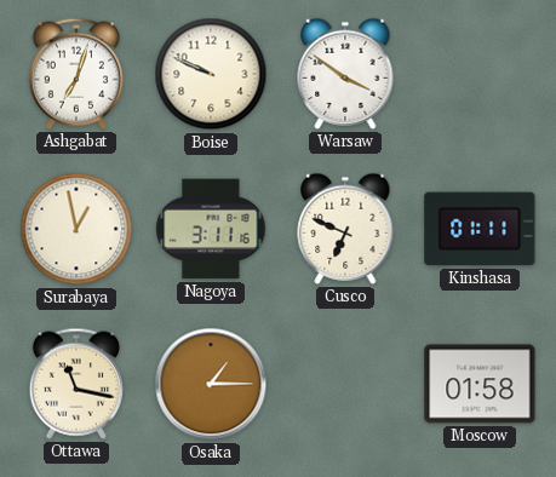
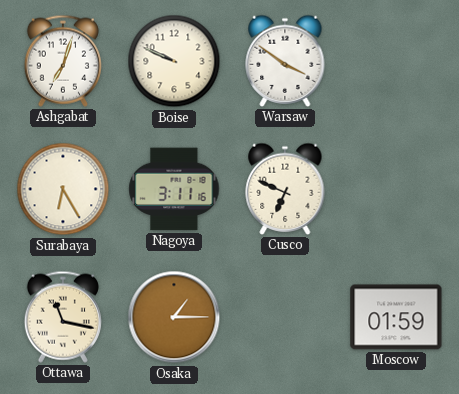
Surabaya: 12:58 -> 6:25
Kinshasa: 01:11 -> none
Moscow: 01:58 -> 01:59
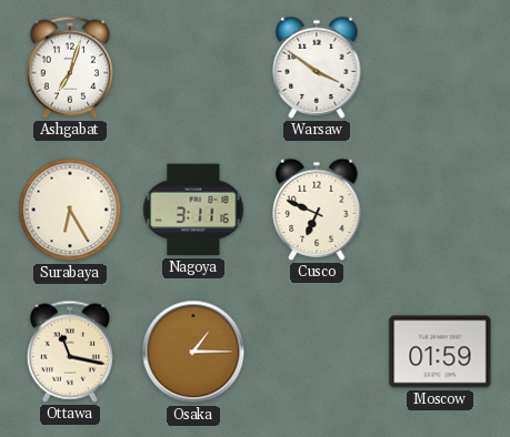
Boise: 9:49 -> none
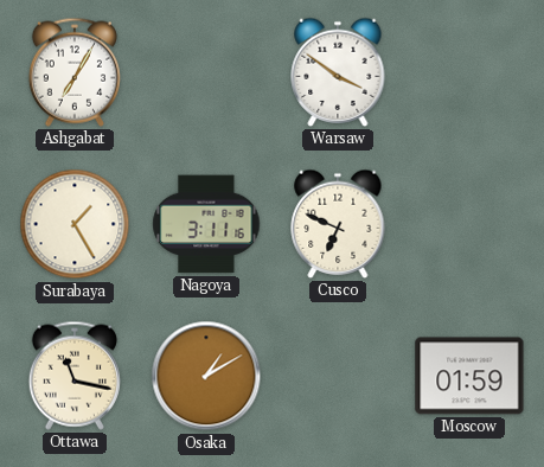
Ashgabat: 7:03 -> 7:05
Surabaya: 6:25 -> 1:25
Osaka: 1:15 -> 1:10
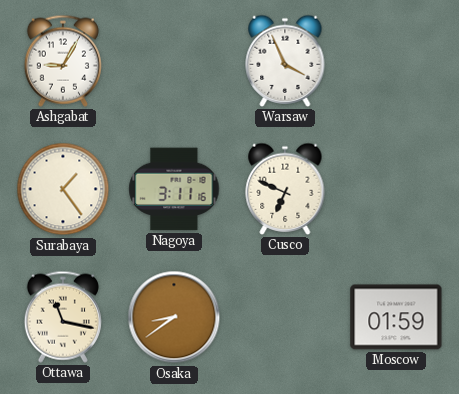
Ashgabat: 7:05 -> 9:05
Warsaw: 3:51 -> 3:56
Surabaya: 1:25 -> 1:24
Osaka: 1:10 -> 8:39
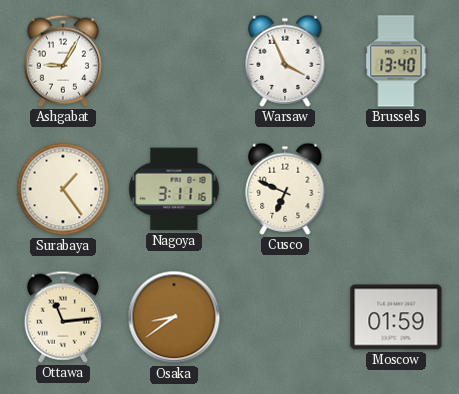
Brussels: none -> 13:40
Ottawa: 11:17 -> 11:14
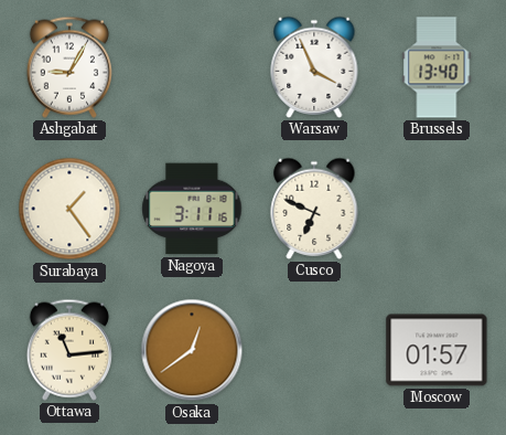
Osaka: 8:39 -> 12:39
Moscow: 01:59 -> 01:57
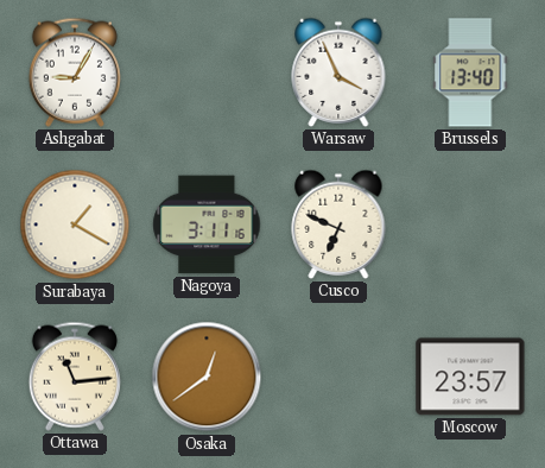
Surabaya: 1:24 -> 1:20
Moscow: 01:57 -> 23:57
